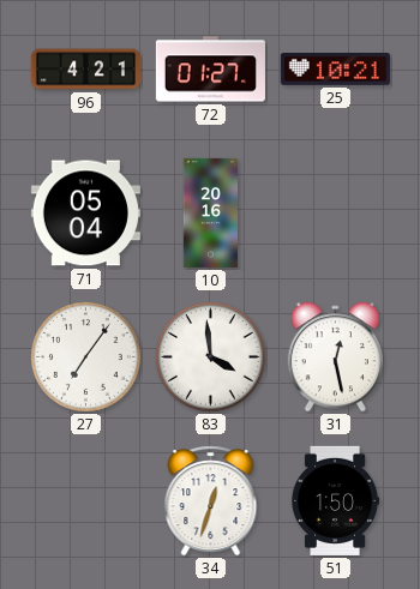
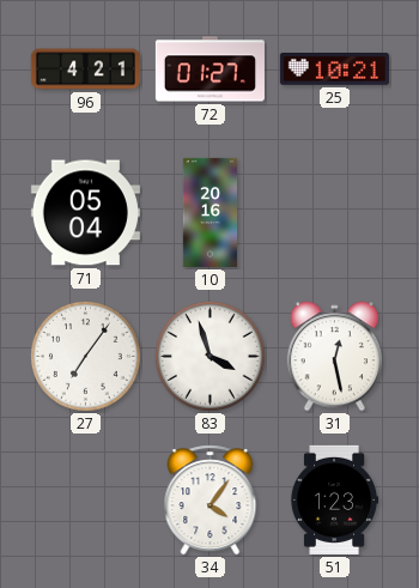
83: 3:59 -> 3:57
34: 12:33 -> 4:06
51: 1:50 -> 1:23
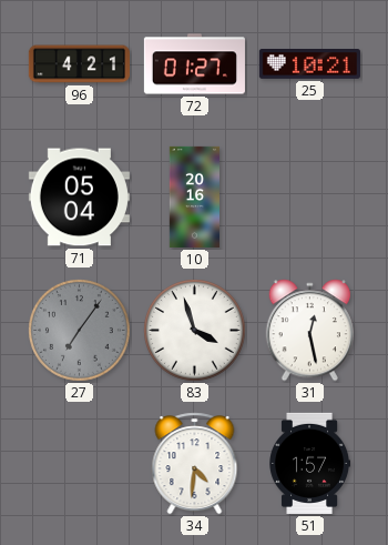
27 dial: white -> grey
34: 4:06 -> 4:31
51: 1:23 -> 1:57
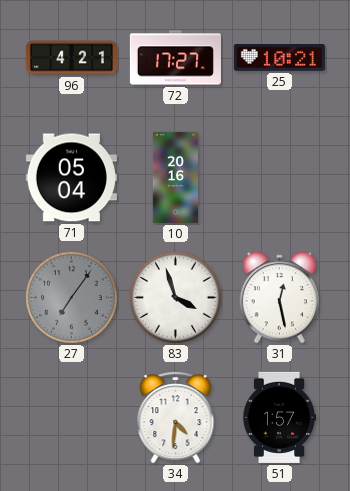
72: 01:27 -> 17:27
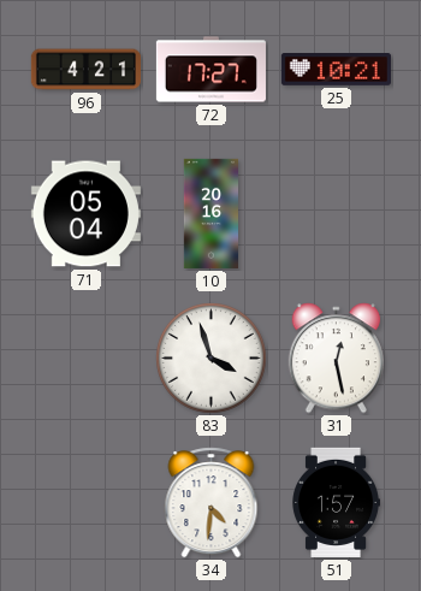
27: 7:06 -> none
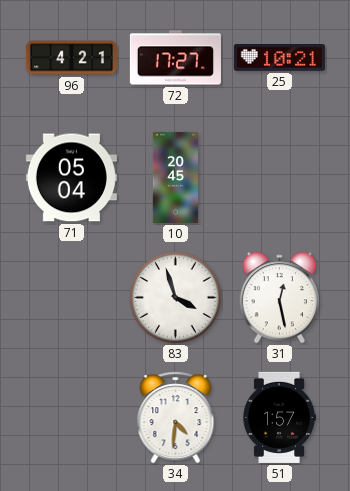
10: 20:16 -> 20:45
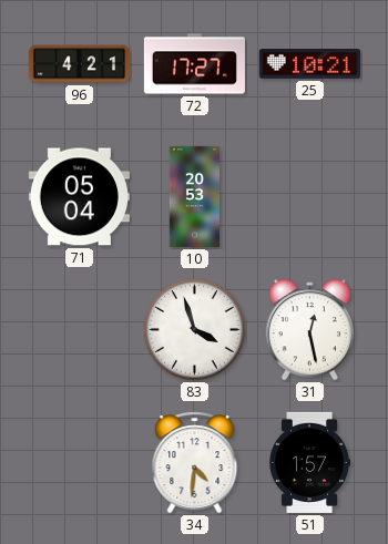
10: 20:45 -> 20:53
